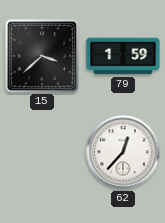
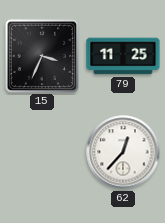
15: 3:38 -> 3:34
79: 1:59 -> 11:25
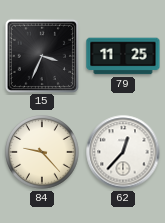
84: none -> 9:23
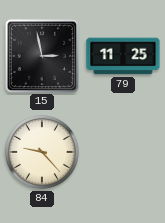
15: 3:34 -> 2:58
62: 12:37 -> none
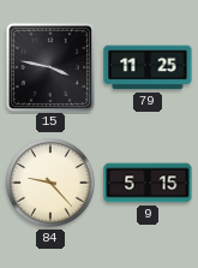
15: 2:58 -> 3:47
9: none -> 5:15
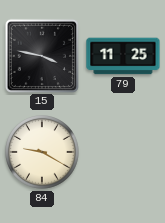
84: 9:23 -> 9:20
9: 5:15 -> none
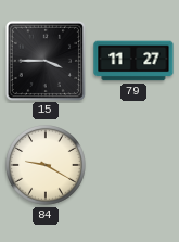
15: 3:47 -> 3:45
79: 11:25 -> 11:27
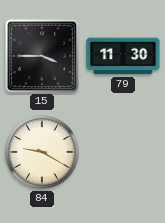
79: 11:27 -> 11:30
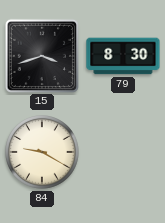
15: 3:45 -> 3:42
79: 11:30 -> 8:30
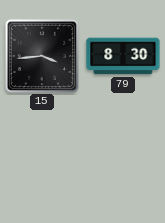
15: 3:42 -> 3:44
84: 9:20 -> none
